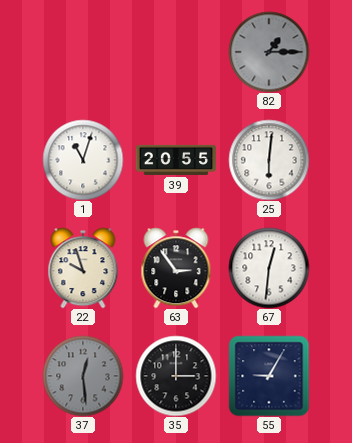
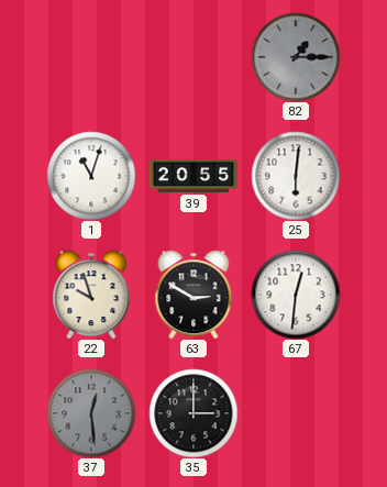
63: 2:54 -> 2:50
55: 9:05 -> none
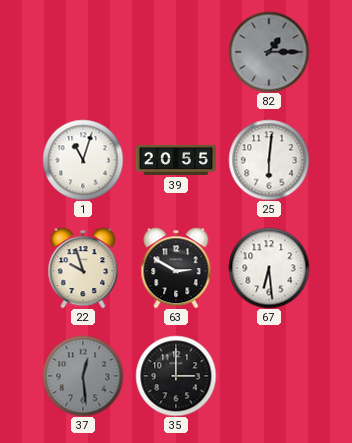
67: 12:31 -> 6:29
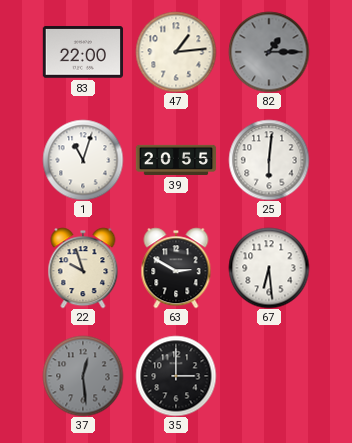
83: none -> 22:00
47: none -> 1:14
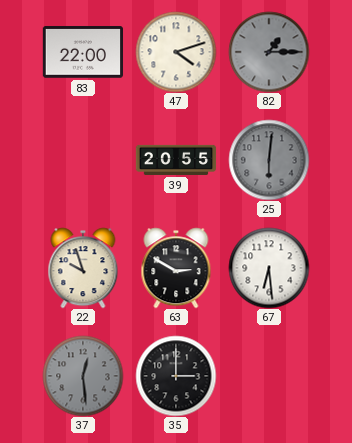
47: 1:14 -> 4:12
1: 11:03 -> none
25 dial: white -> grey
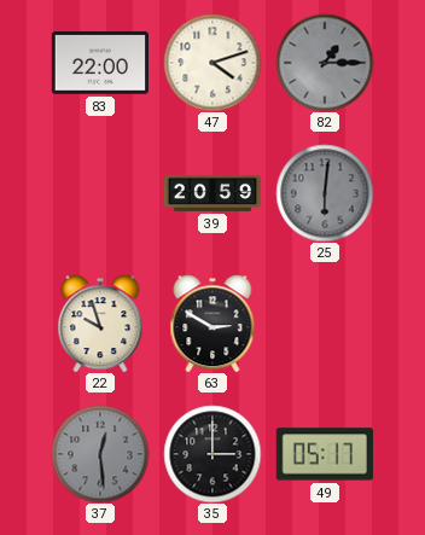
39: 20:55 -> 20:59
67: 6:29 -> none
49: none -> 05:17
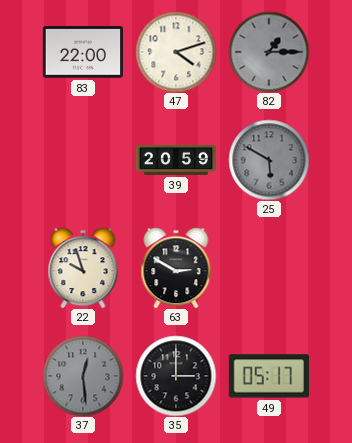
25: 6:01 -> 5:50
